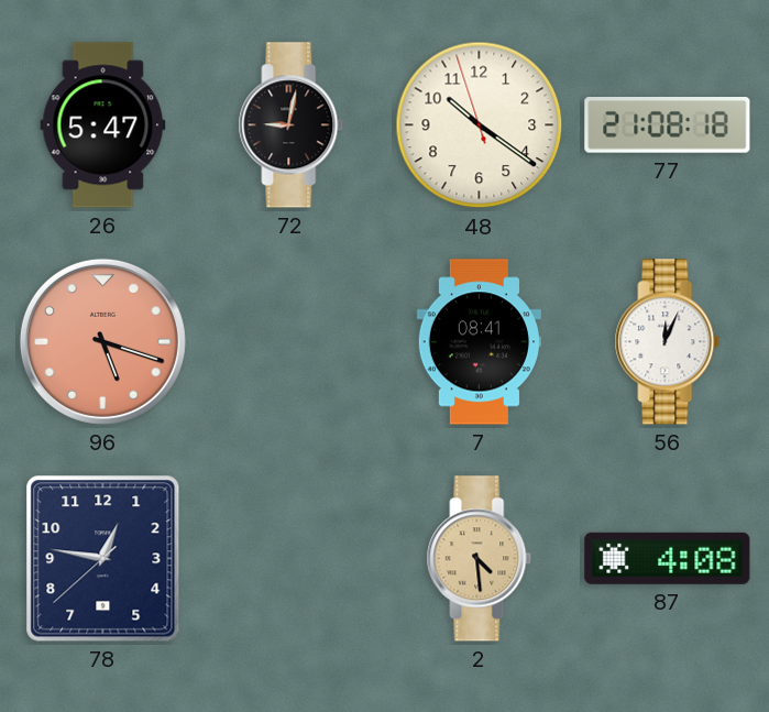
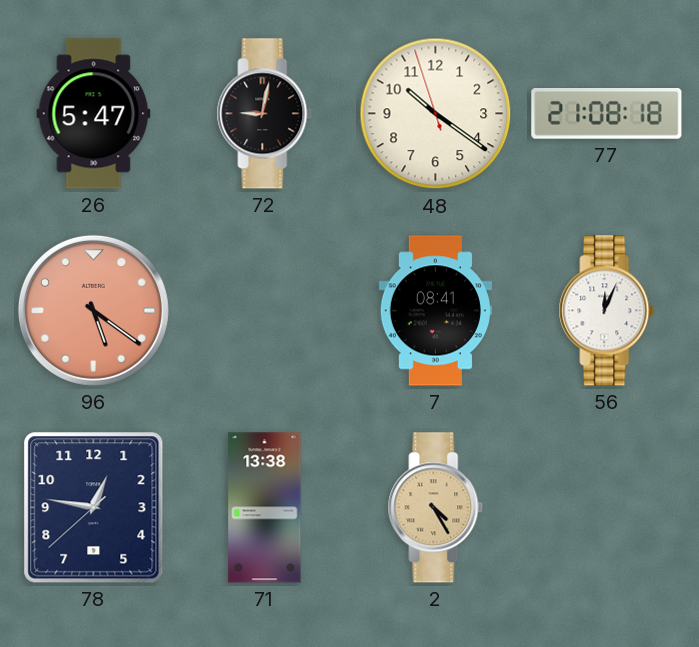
96: 5:18 -> 5:21
71: none -> 13:38
2: 4:29 -> 4:25
87: 4:08 -> none
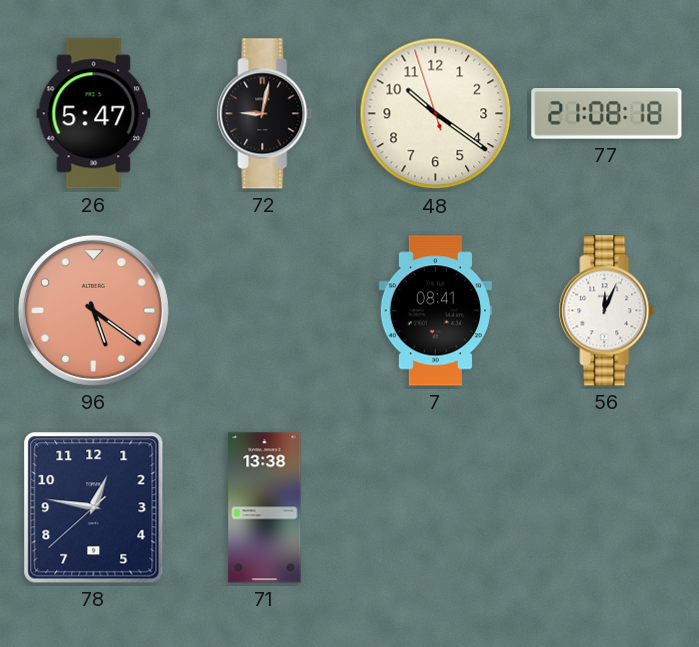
2: 4:25 -> none
